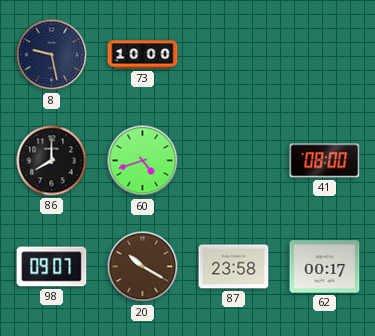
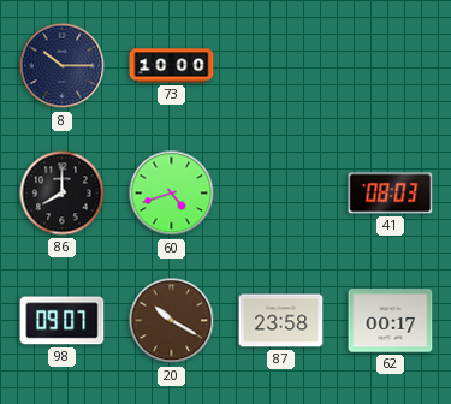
8: 9:28 -> 10:15
41: 08:00 -> 08:03
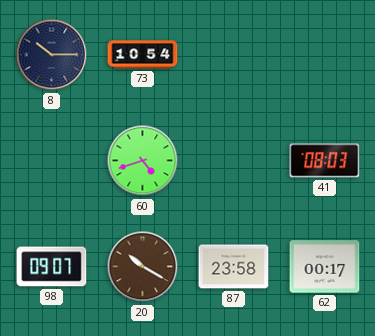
73: 10:00 -> 10:54
86: 8:00 -> none
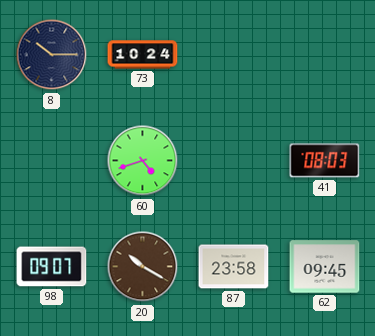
73: 10:54 -> 10:24
62: 00:17 -> 09:45
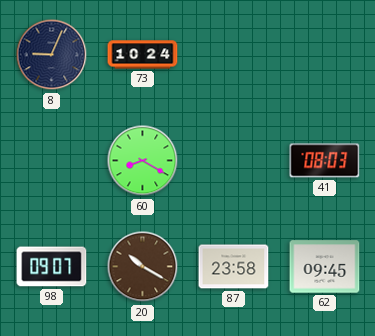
8: 10:15 -> 9:04
60: 4:42 -> 8:20
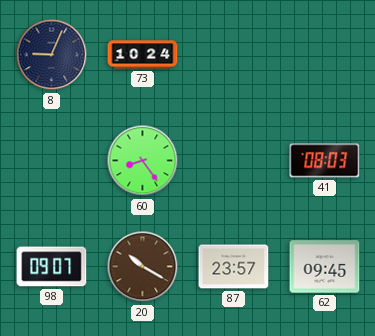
60: 8:20 -> 8:24
87: 23:58 -> 23:57
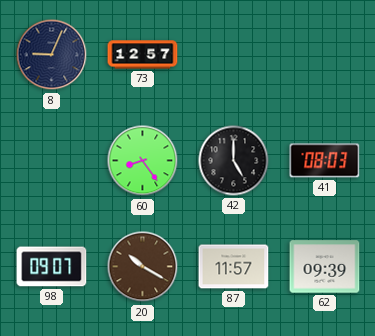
73: 10:24 -> 12:57
42: none -> 5:00
87: 23:57 -> 11:57
62: 09:45 -> 09:39
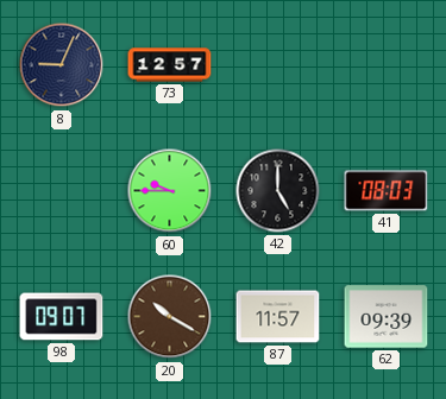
60: 8:24 -> 9:45
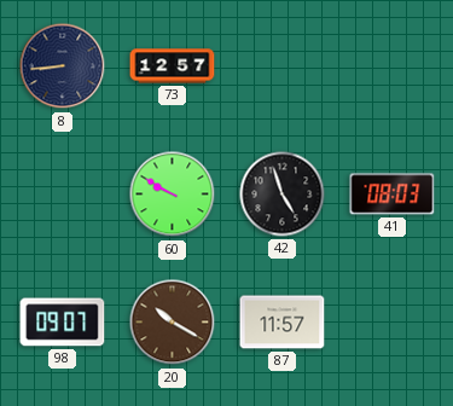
8: 9:04 -> 8:44
60: 9:45 -> 9:50
42: 5:00 -> 4:57
62: 09:39 -> none
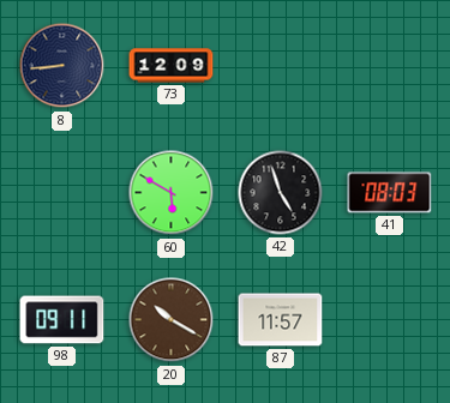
73: 12:57 -> 12:09
60: 9:50 -> 5:50
98: 09:07 -> 09:11
